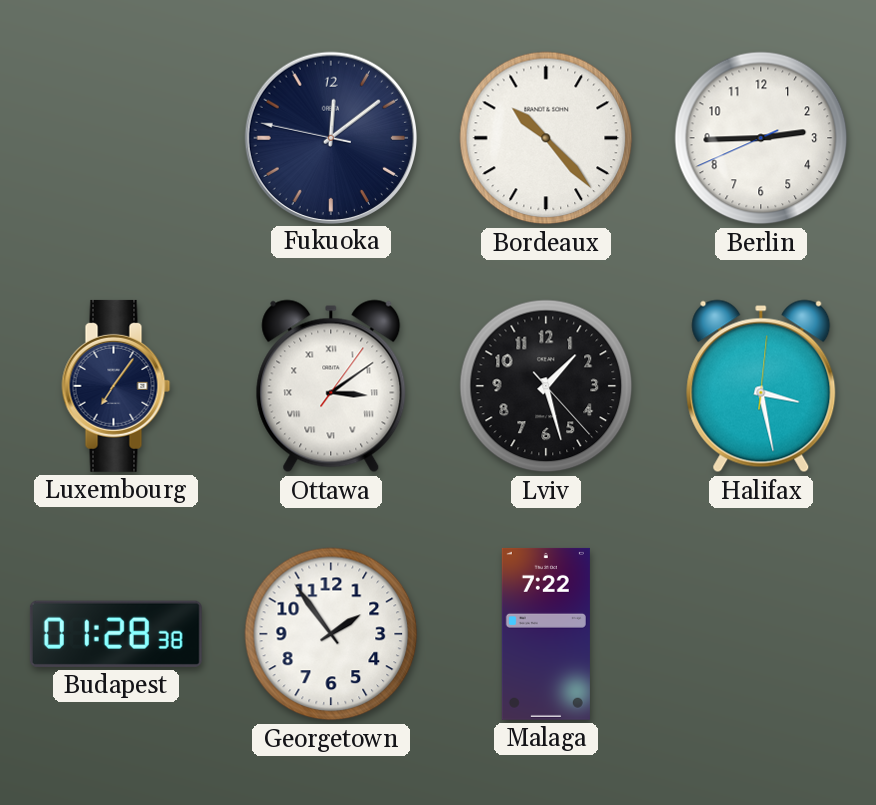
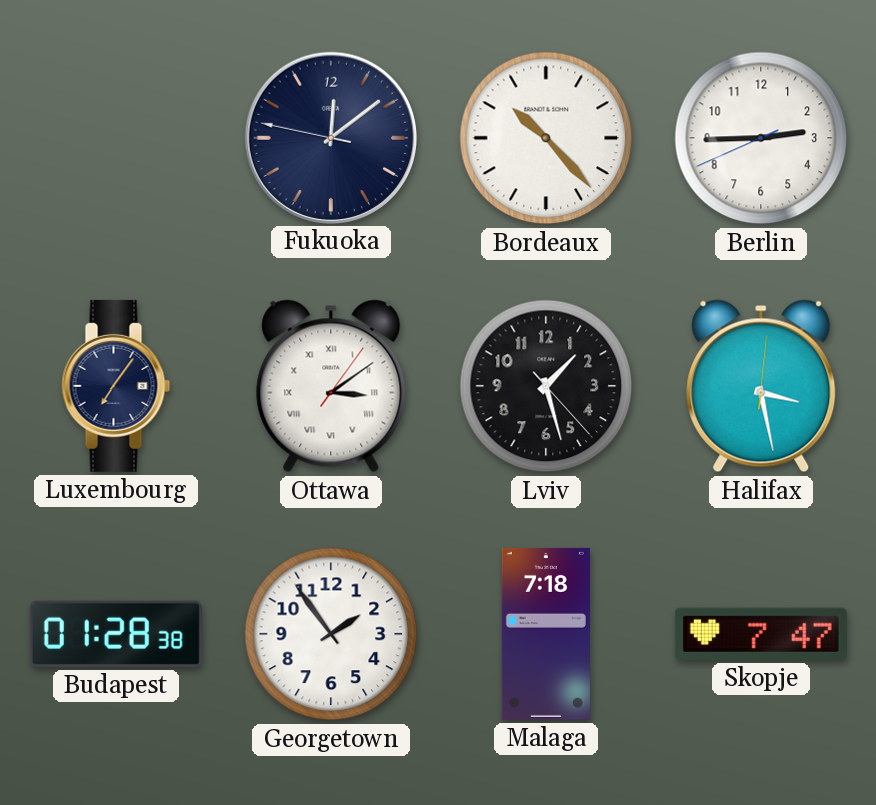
Malaga: 7:22 -> 7:18
Skopje: none -> 7:47
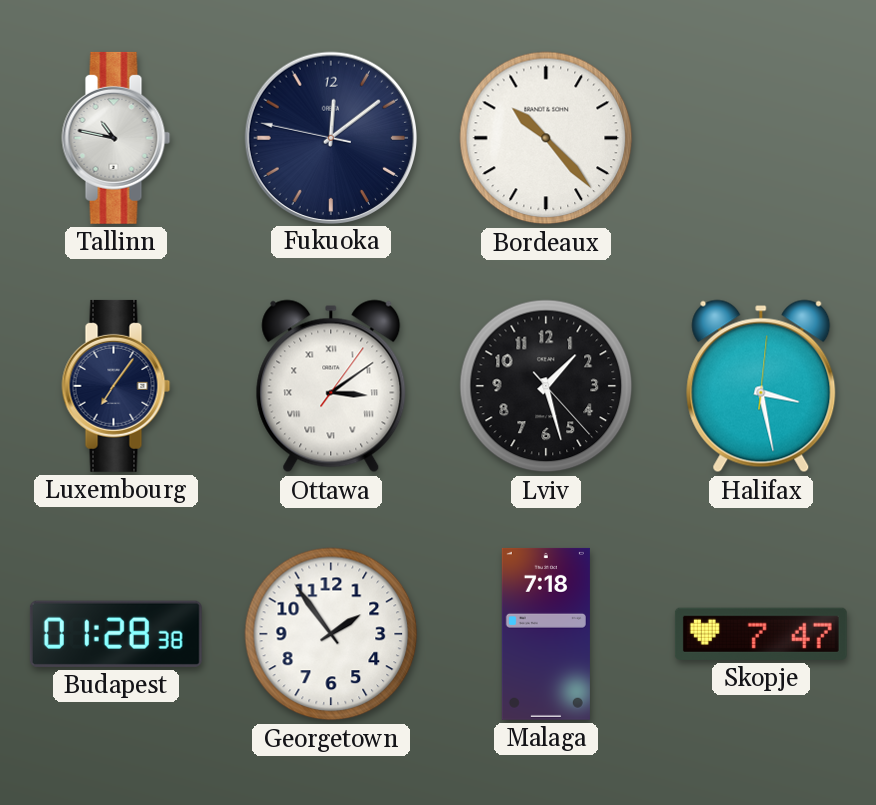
Tallinn: none -> 10:47
Berlin: 2:44 -> none
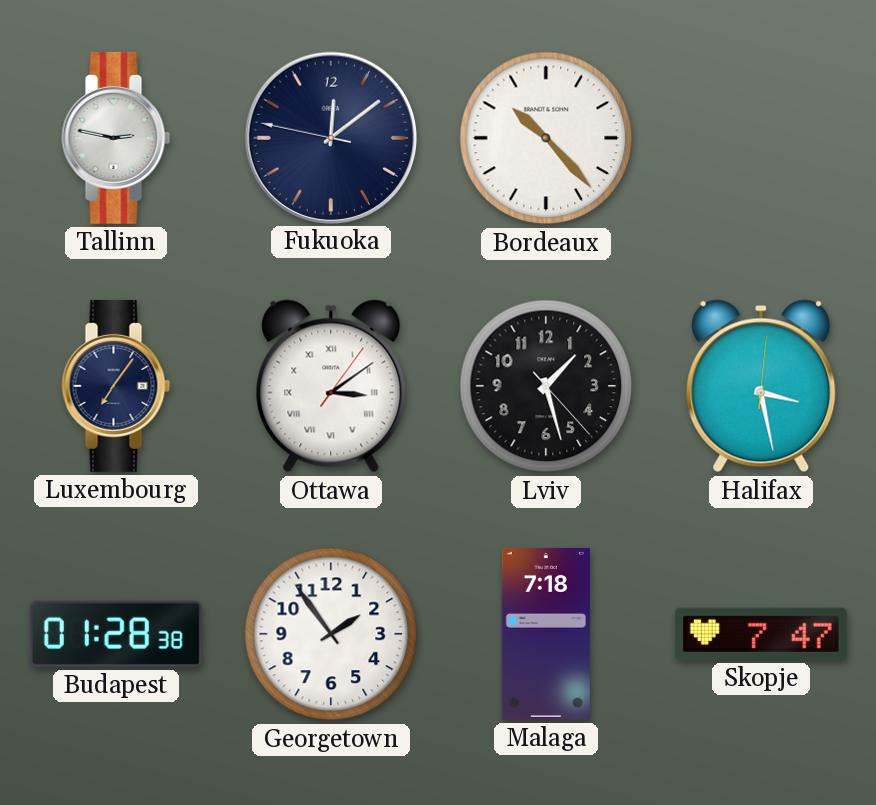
Tallinn: 10:47 -> 2:47
